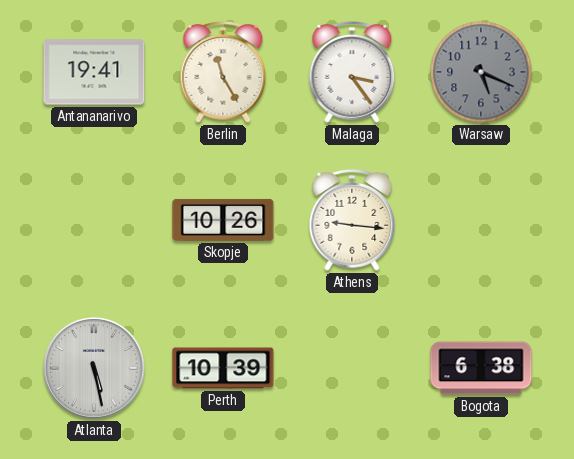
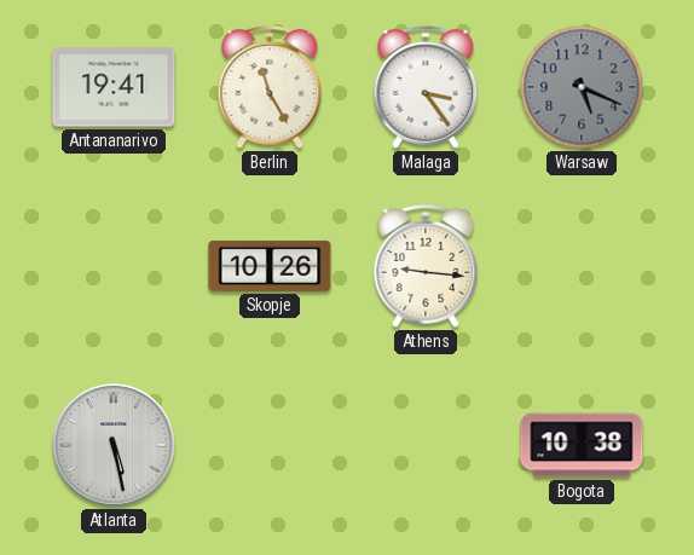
Perth: 10:39 -> none
Bogota: 6:38 -> 10:38
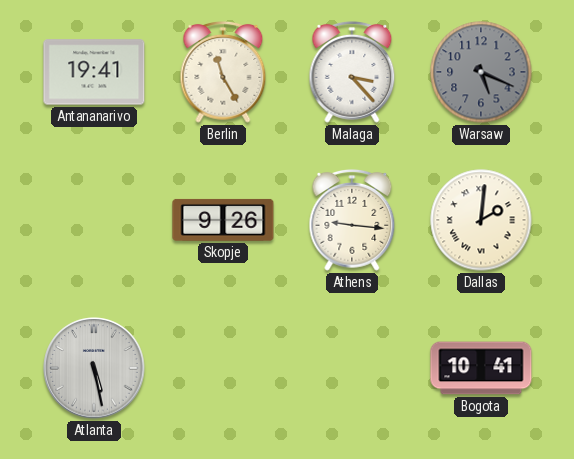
Malaga: 3:24 -> 3:23
Skopje: 10:26 -> 9:26
Dallas: none -> 2:01
Bogota: 10:38 -> 10:41
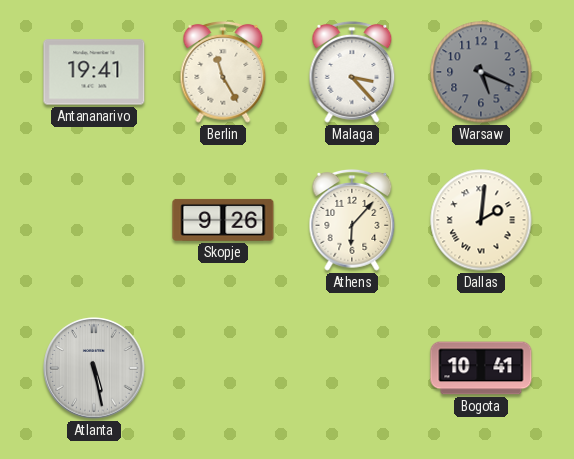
Athens: 9:16 -> 6:07
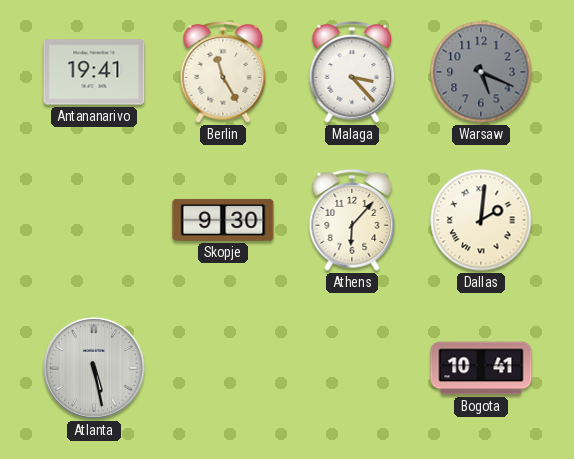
Skopje: 9:26 -> 9:30
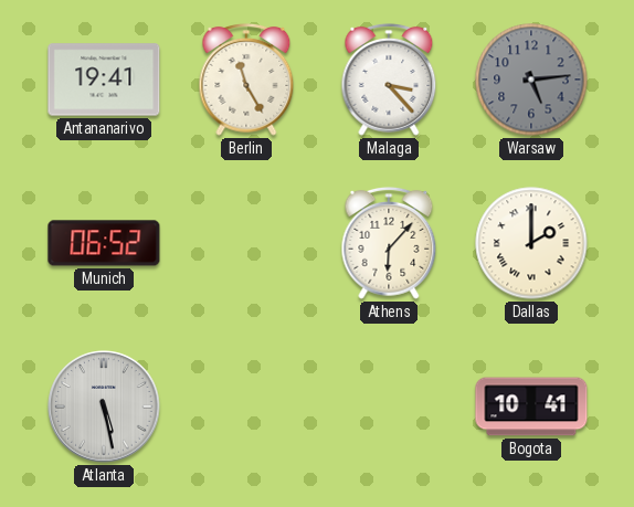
Warsaw: 5:19 -> 5:14
Munich: none -> 06:52
Skopje: 9:30 -> none
Dallas: 2:01 -> 2:00
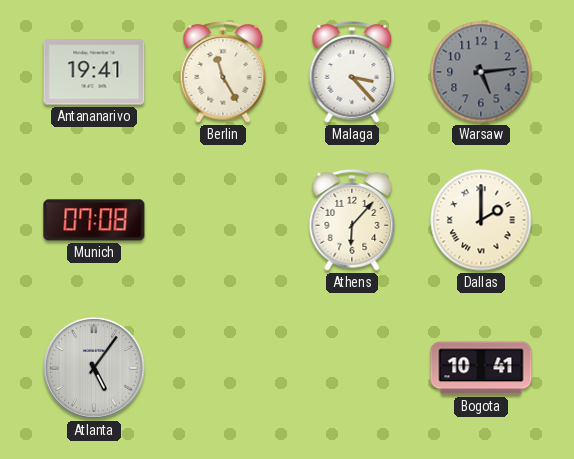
Munich: 06:52 -> 07:08
Atlanta: 5:28 -> 5:06
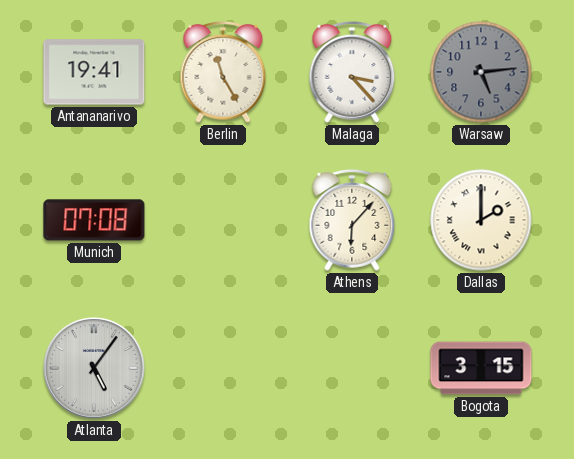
Bogota: 10:41 -> 3:15
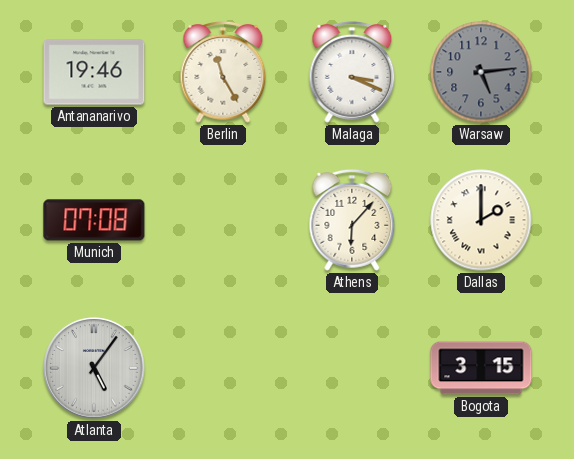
Antananarivo: 19:41 -> 19:46
Malaga: 3:23 -> 3:19
